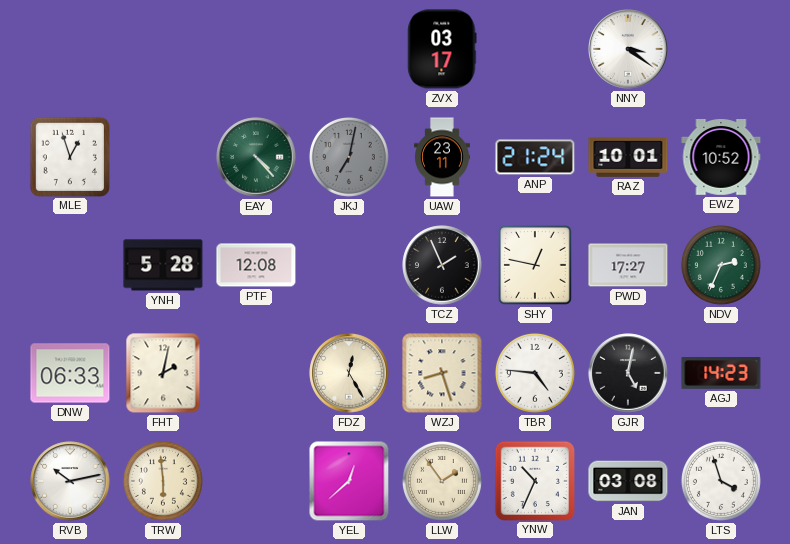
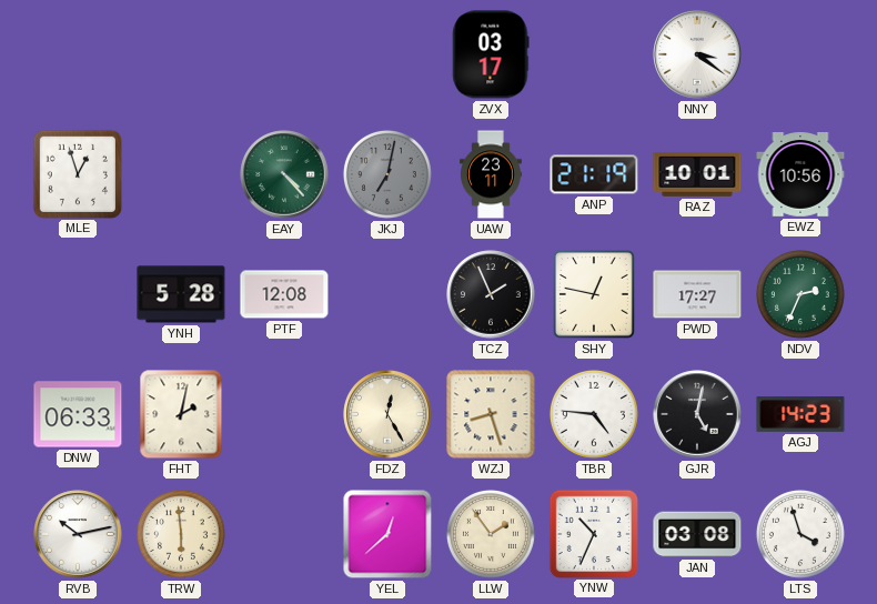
ANP: 21:24 -> 21:19
EWZ: 10:52 -> 10:56
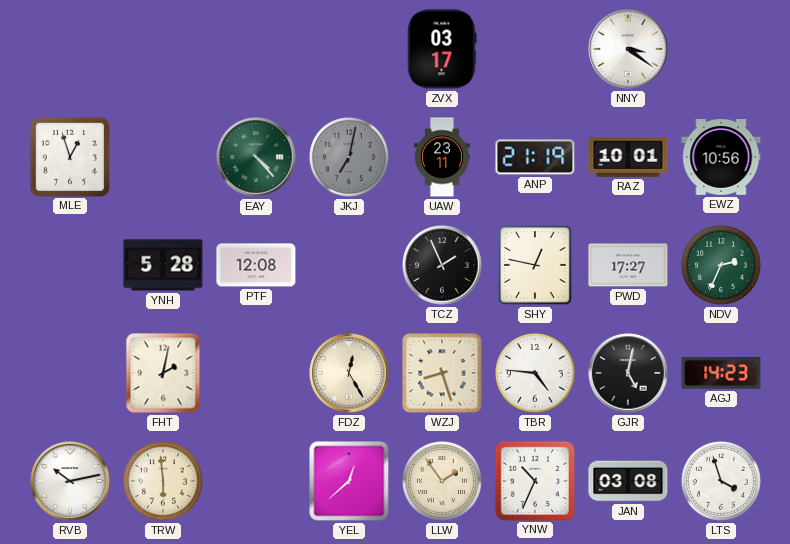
DNW: 06:33 -> none
